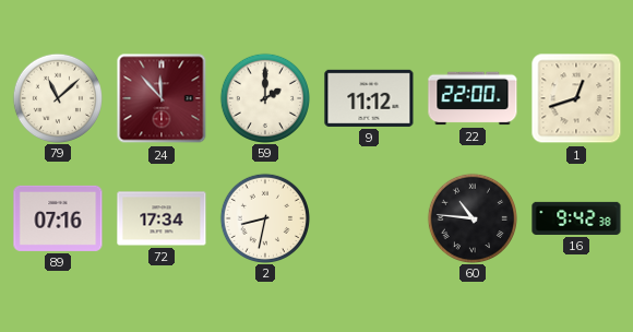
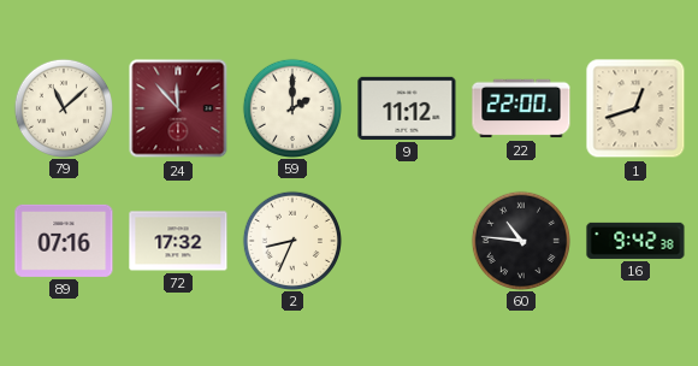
72: 17:34 -> 17:32
2: 8:32 -> 8:34
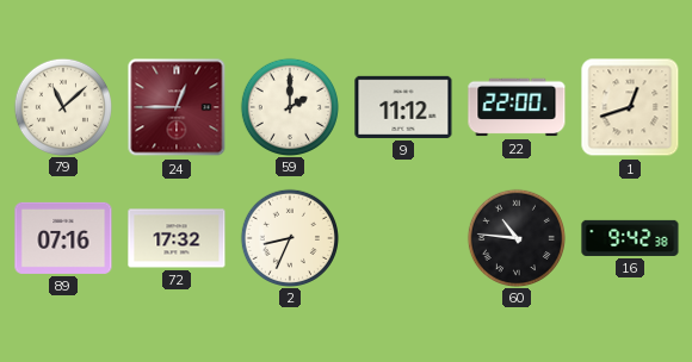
24: 11:53 -> 12:45
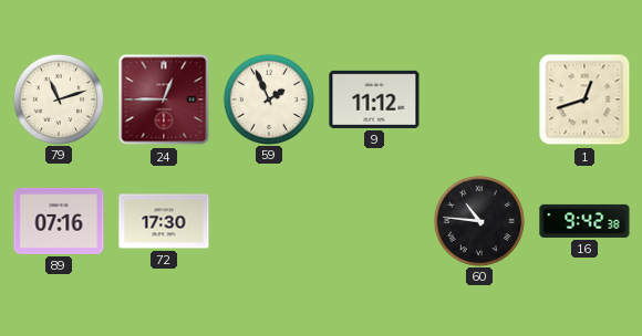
79: 11:08 -> 11:12
59: 2:00 -> 1:56
22: 22:00 -> none
72: 17:32 -> 17:30
2: 8:34 -> none
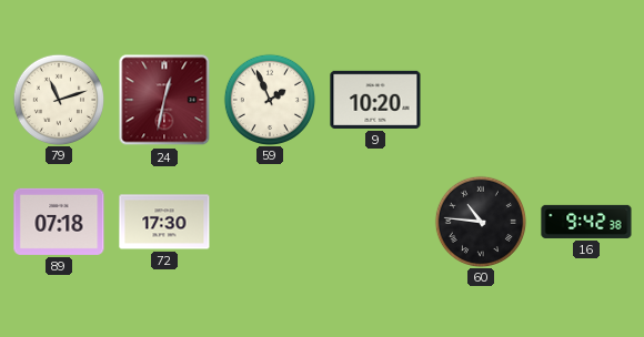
24: 12:45 -> 12:32
9: 11:12 -> 10:20
1: 12:42 -> none
89: 07:16 -> 07:18
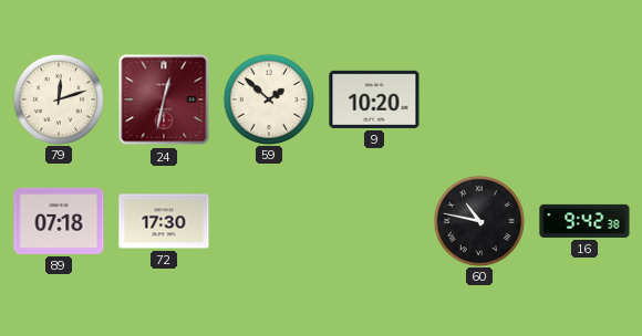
79: 11:12 -> 12:12
59: 1:56 -> 1:52
60: 10:46 -> 10:47
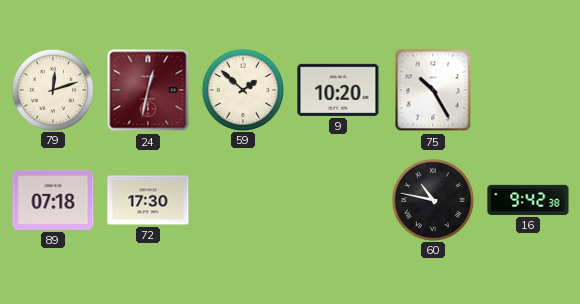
75: none -> 10:25
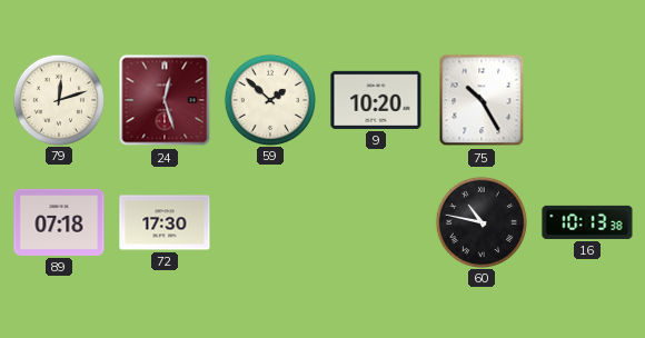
24: 12:32 -> 12:27
16: 9:42 -> 10:13
